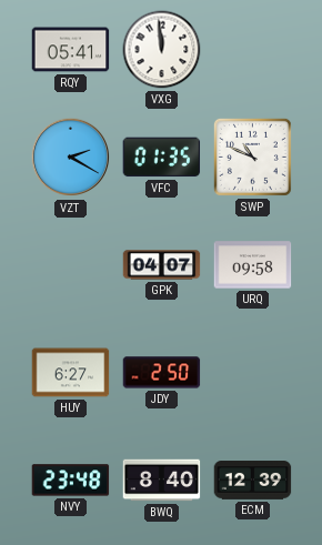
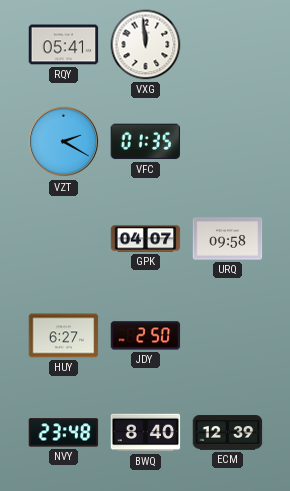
SWP: 10:49 -> none
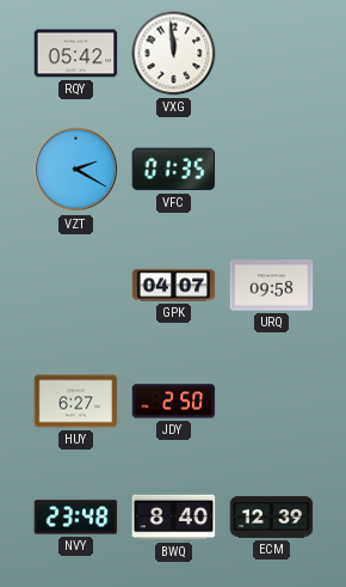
RQY: 05:41 -> 05:42
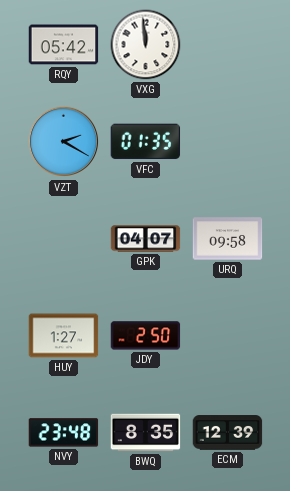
HUY: 6:27 -> 1:27
BWQ: 8:40 -> 8:35
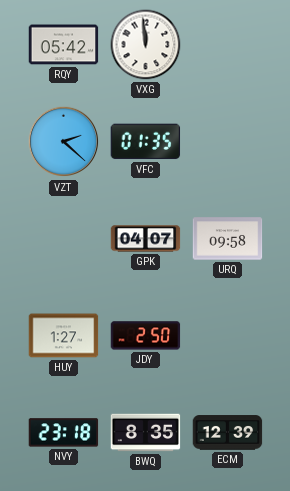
VZT: 2:20 -> 2:22
NVY: 23:48 -> 23:18
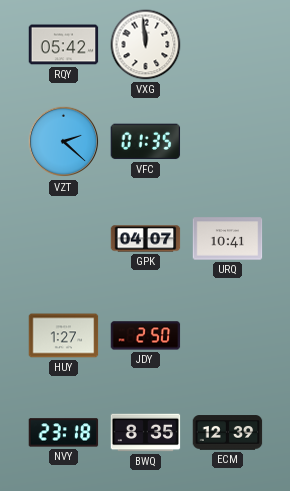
URQ: 09:58 -> 10:41
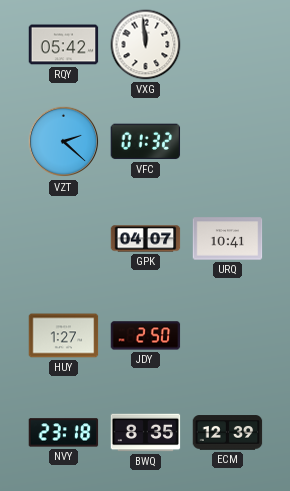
VFC: 01:35 -> 01:32
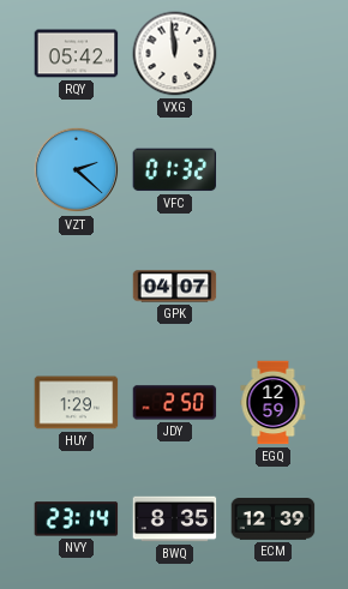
URQ: 10:41 -> none
HUY: 1:27 -> 1:29
EGQ: none -> 12:59
NVY: 23:18 -> 23:14
